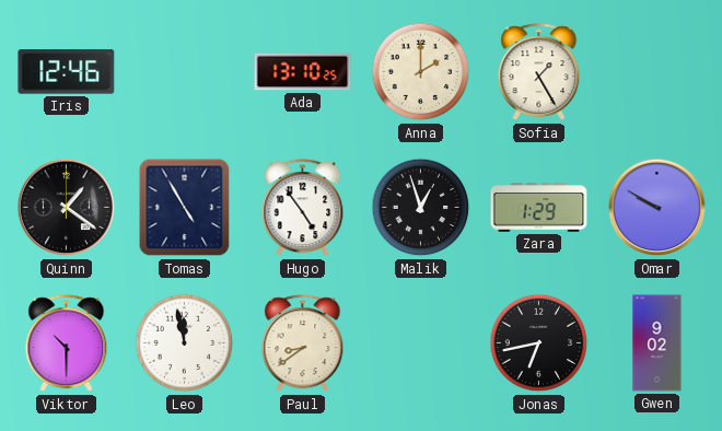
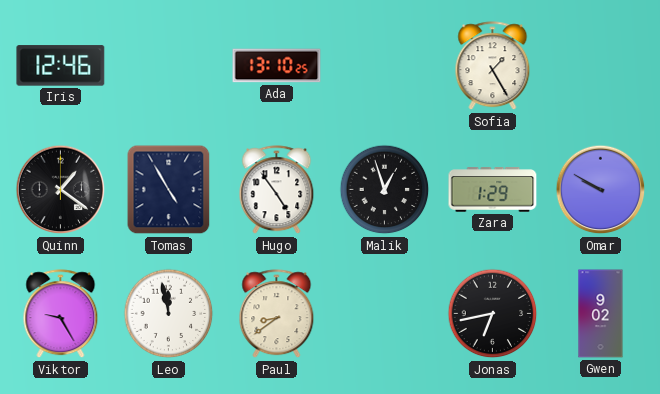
Anna: 2:00 -> none
Viktor: 10:30 -> 9:25
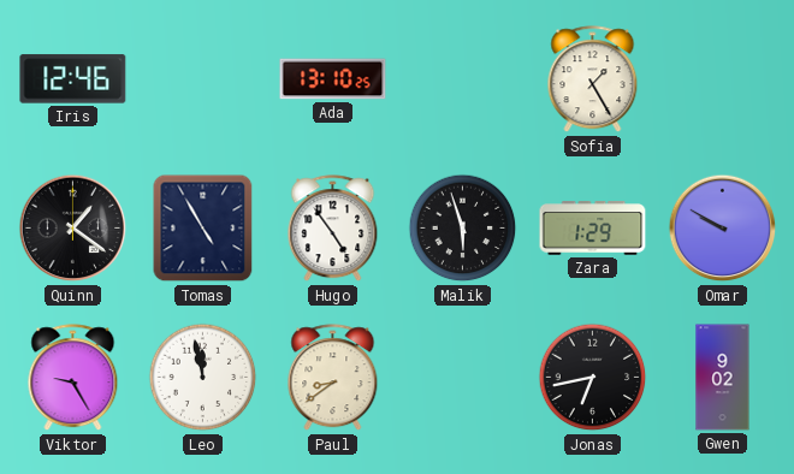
Malik: 12:57 -> 5:57
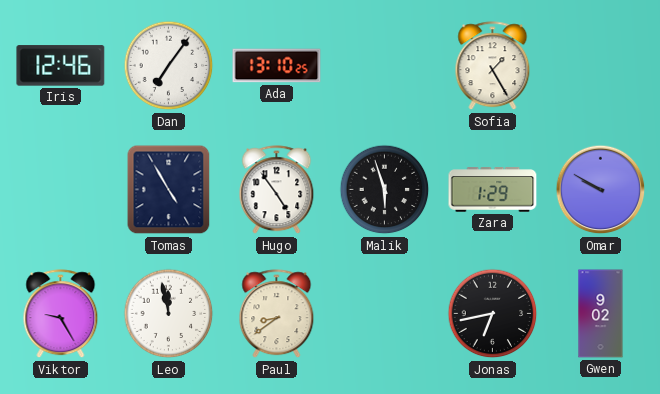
Dan: none -> 7:06
Quinn: 1:21 -> none
